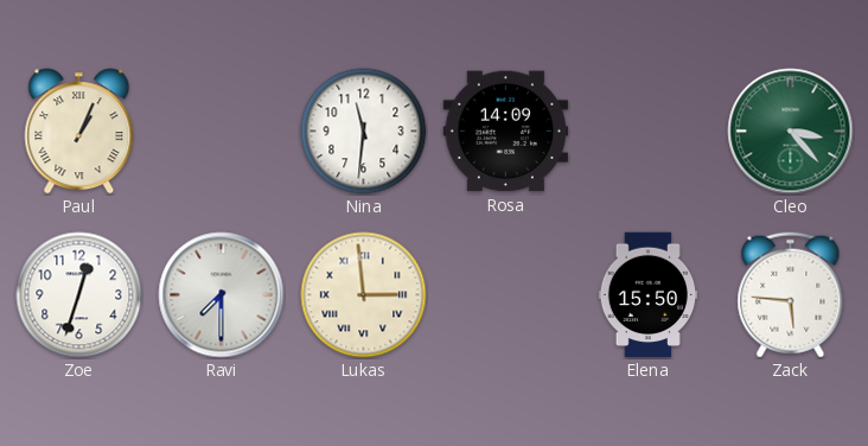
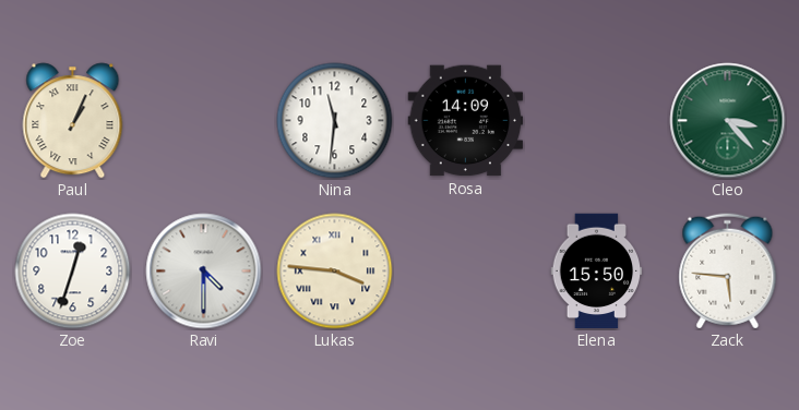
Ravi: 7:30 -> 4:30
Lukas: 2:59 -> 3:46
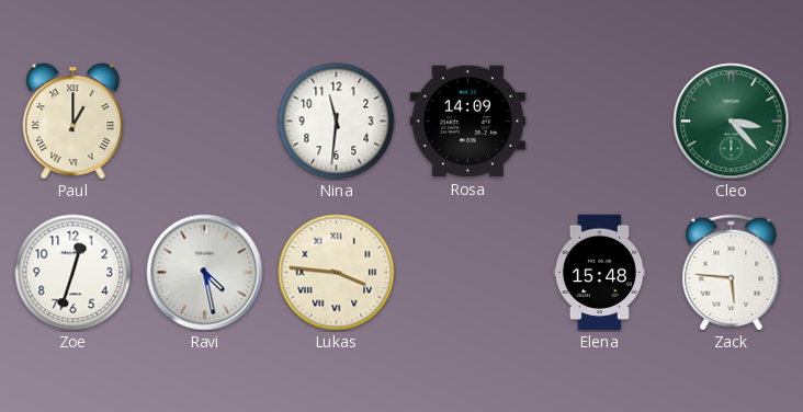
Paul: 1:04 -> 1:00
Ravi: 4:30 -> 4:28
Elena: 15:50 -> 15:48
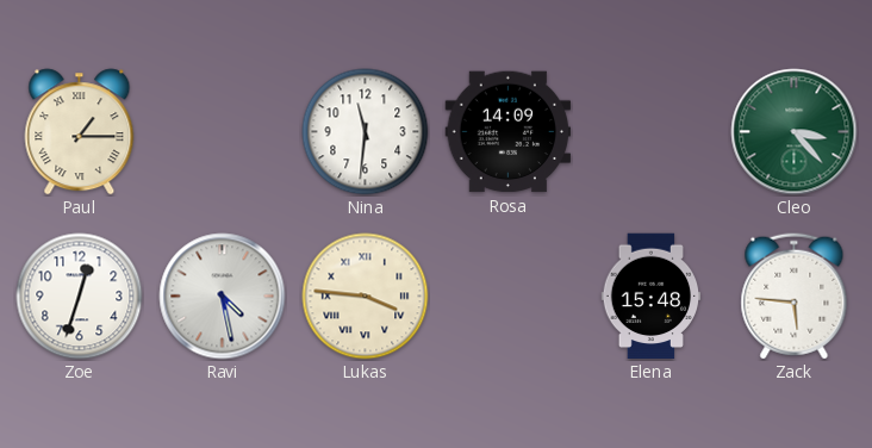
Paul: 1:00 -> 1:15
